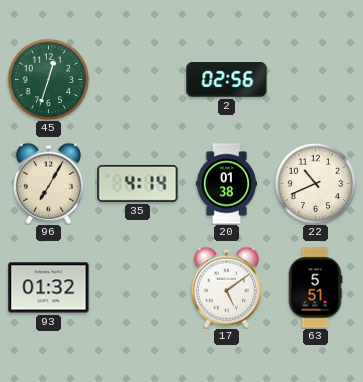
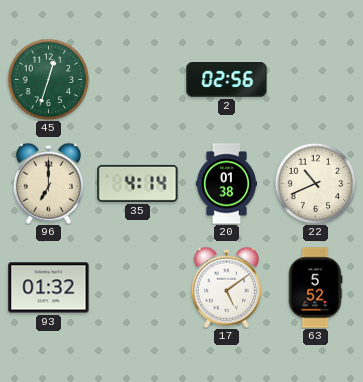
96: 7:05 -> 7:00
63: 5:51 -> 5:52
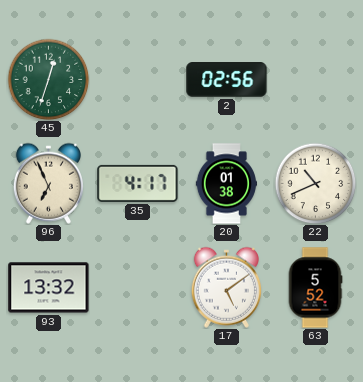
96: 7:00 -> 6:56
35: 4:14 -> 4:17
93: 01:32 -> 13:32
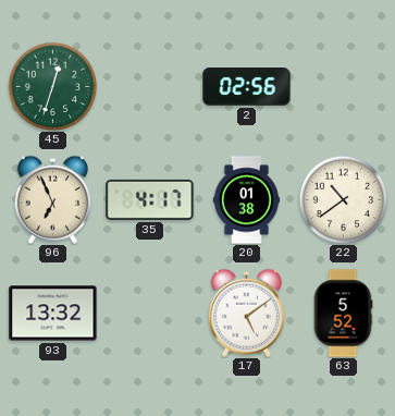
22: 10:41 -> 10:39
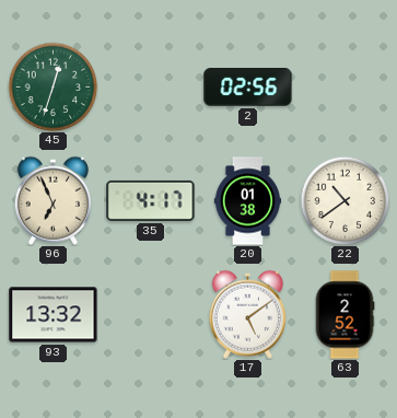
63: 5:52 -> 2:52
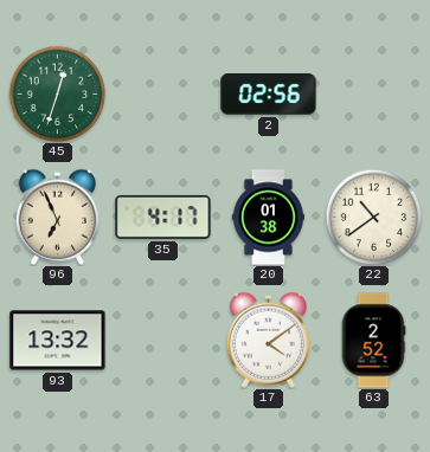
17: 5:09 -> 4:09
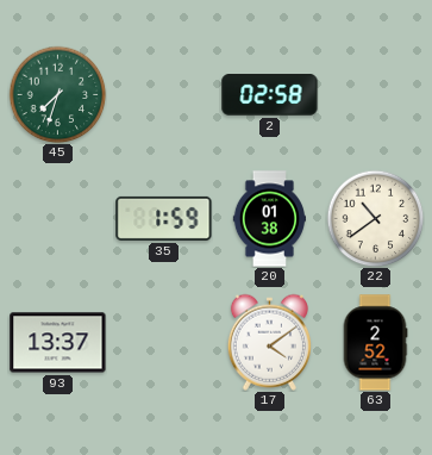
45: 12:33 -> 7:33
2: 02:56 -> 02:58
96: 6:56 -> none
35: 4:17 -> 1:59
93: 13:32 -> 13:37
